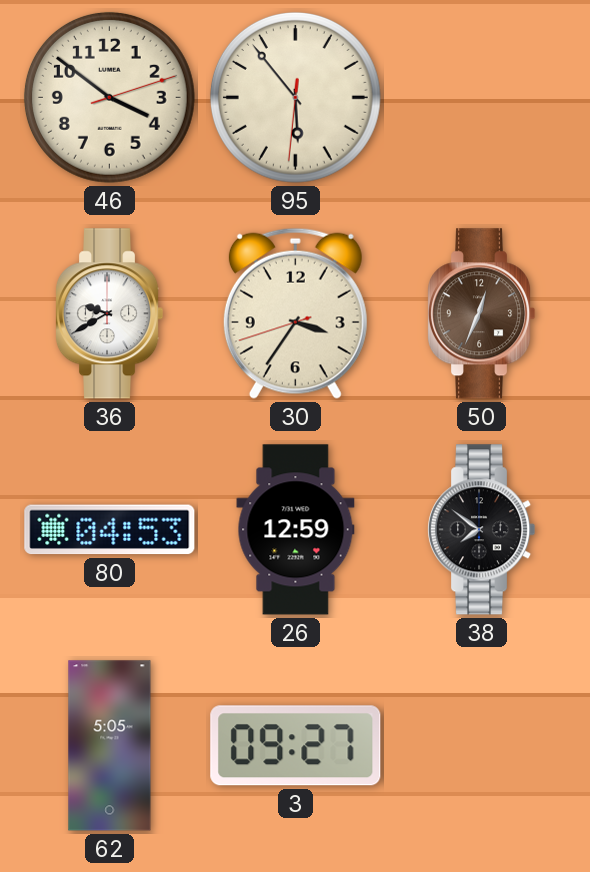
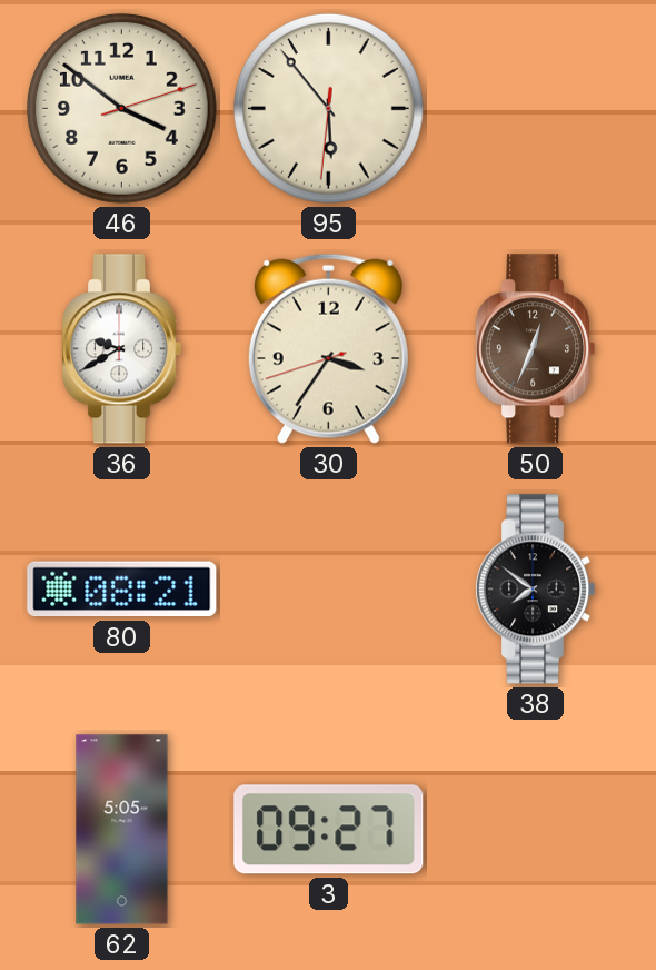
80: 04:53 -> 08:21
26: 12:59 -> none
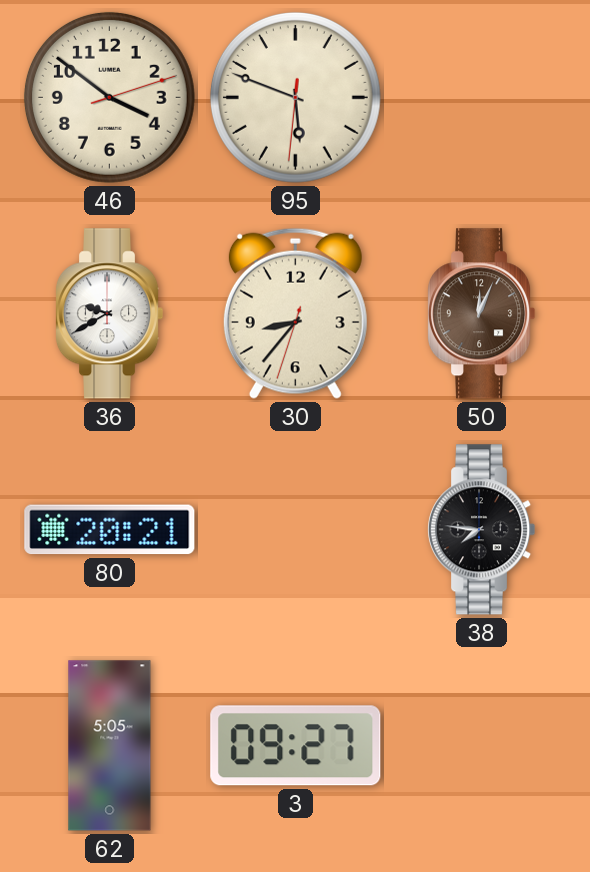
95: 5:53 -> 5:48
30: 3:35 -> 8:36
50: 12:34 -> 12:04
80: 08:21 -> 20:21
38: 7:51 -> 7:46
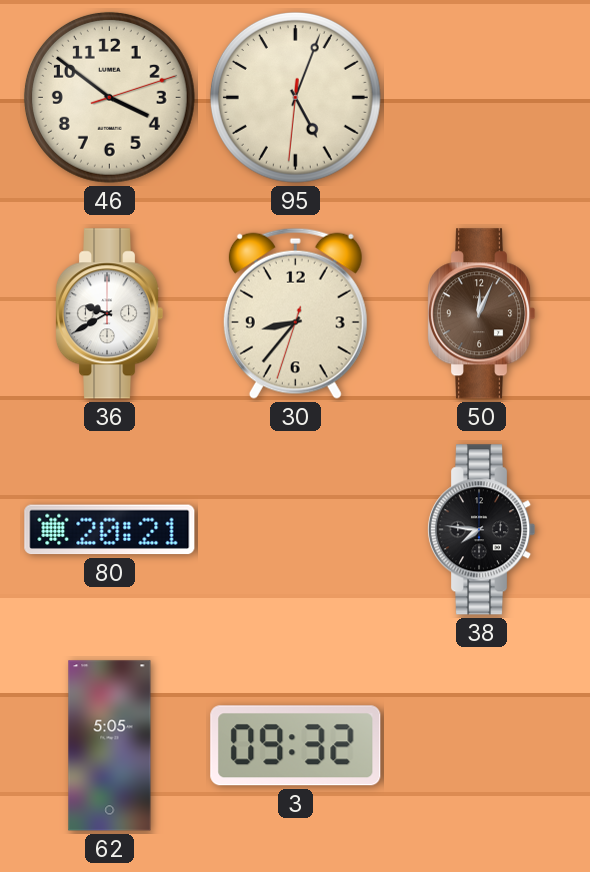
95: 5:48 -> 5:03
3: 09:27 -> 09:32
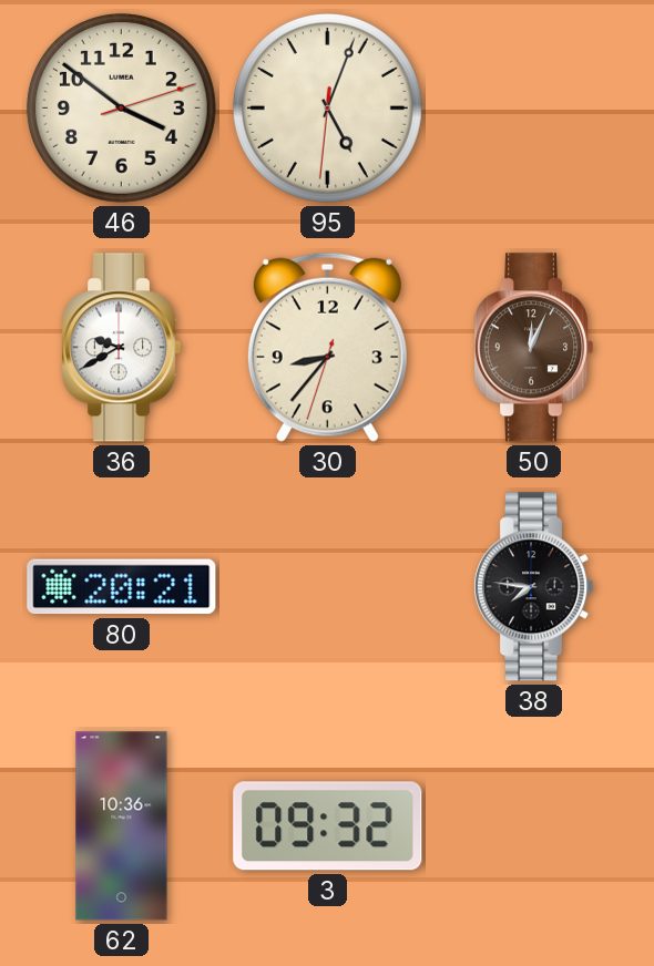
62: 5:05 -> 10:36
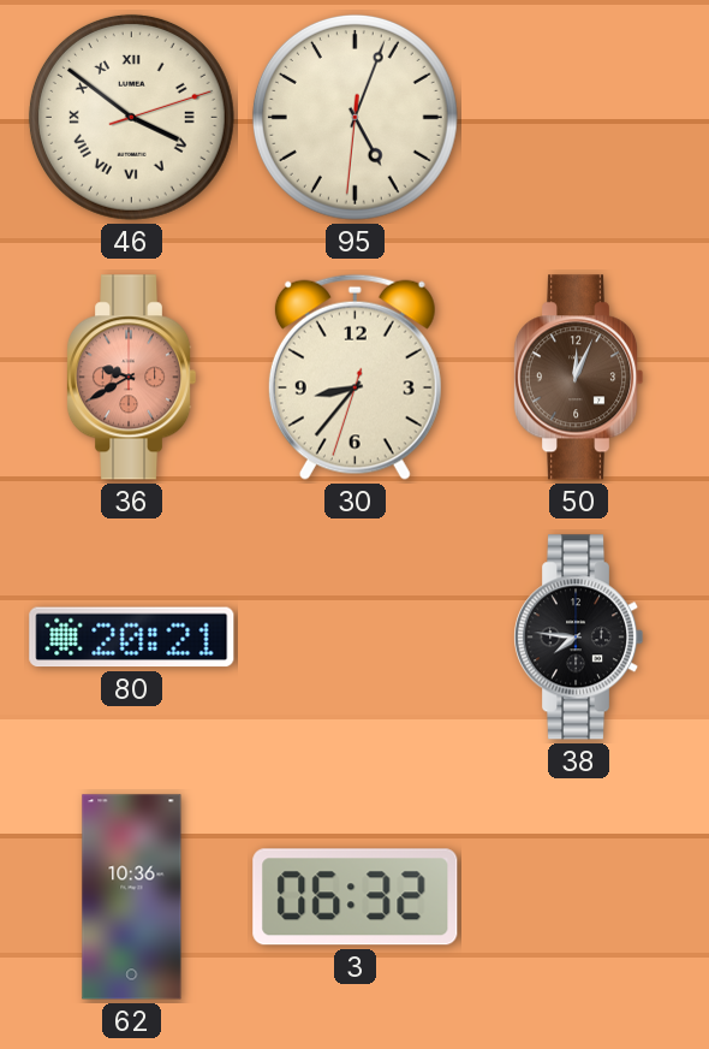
46 numerals: Arabic -> Roman
36 dial: white -> salmon
3: 09:32 -> 06:32
